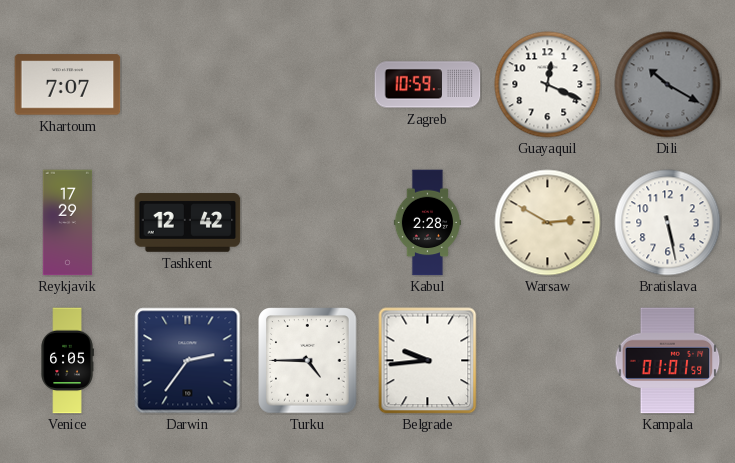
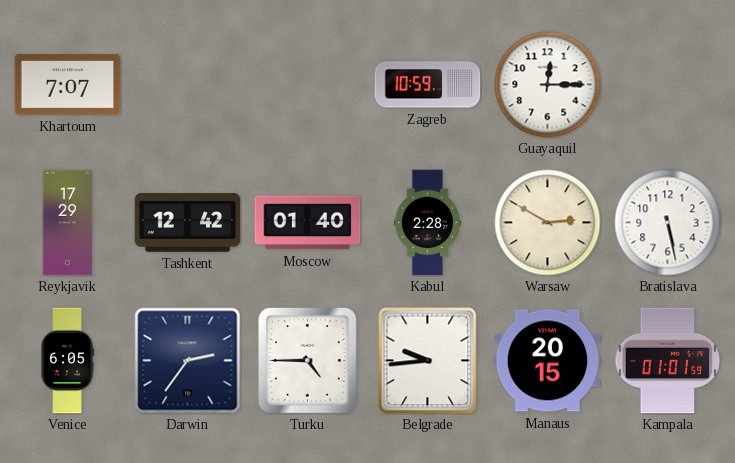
Guayaquil: 12:19 -> 12:15
Dili: 10:20 -> none
Moscow: none -> 01:40
Manaus: none -> 20:15
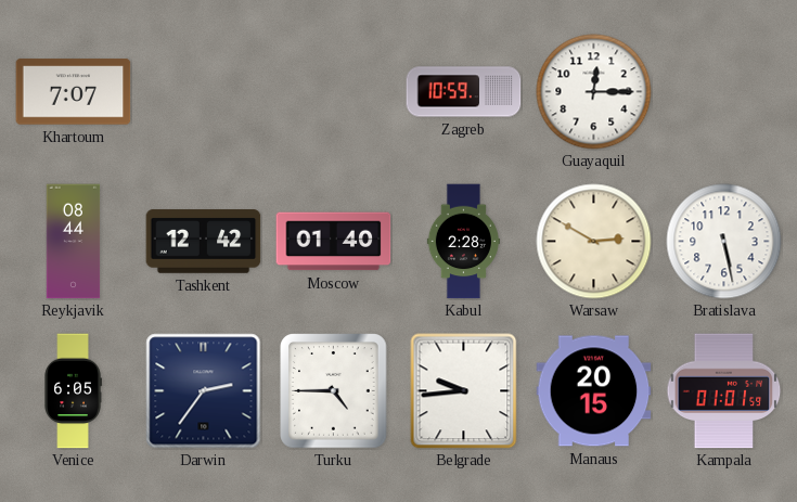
Reykjavik: 17:29 -> 08:44
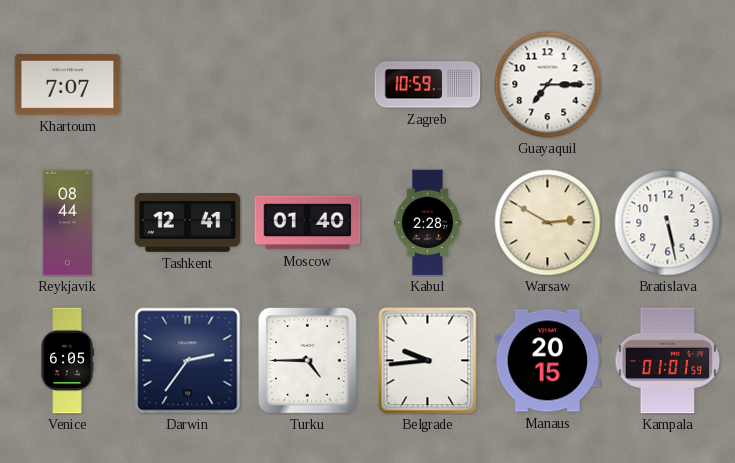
Guayaquil: 12:15 -> 7:15
Tashkent: 12:42 -> 12:41
